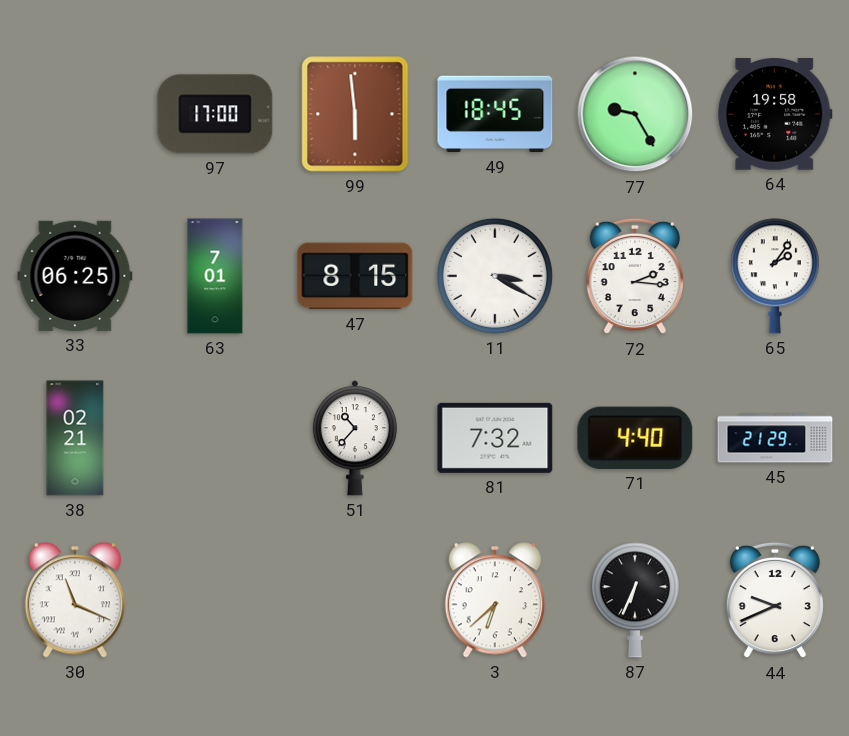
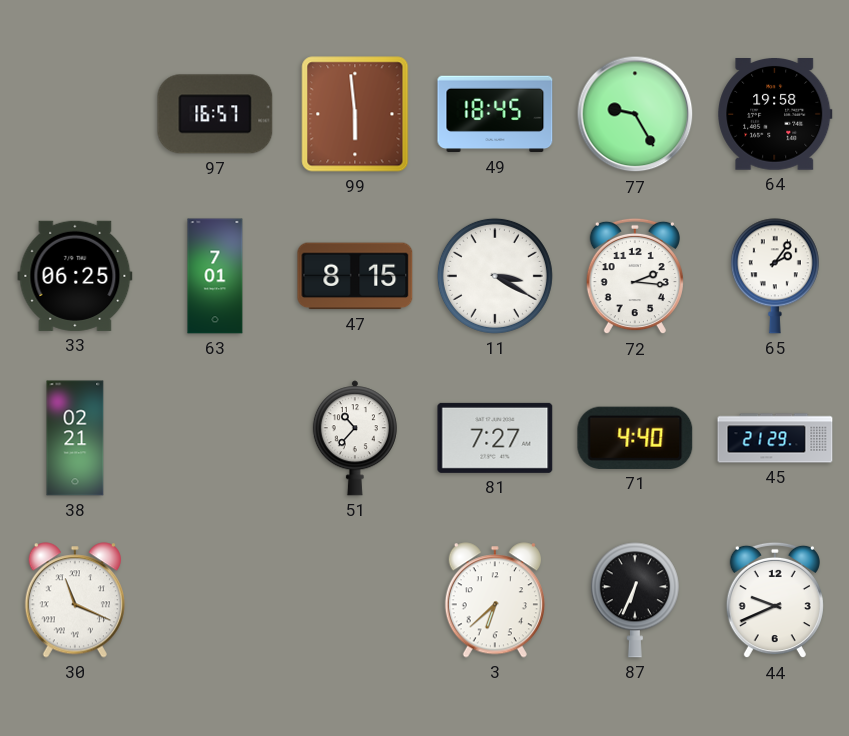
97: 17:00 -> 16:57
81: 7:32 -> 7:27
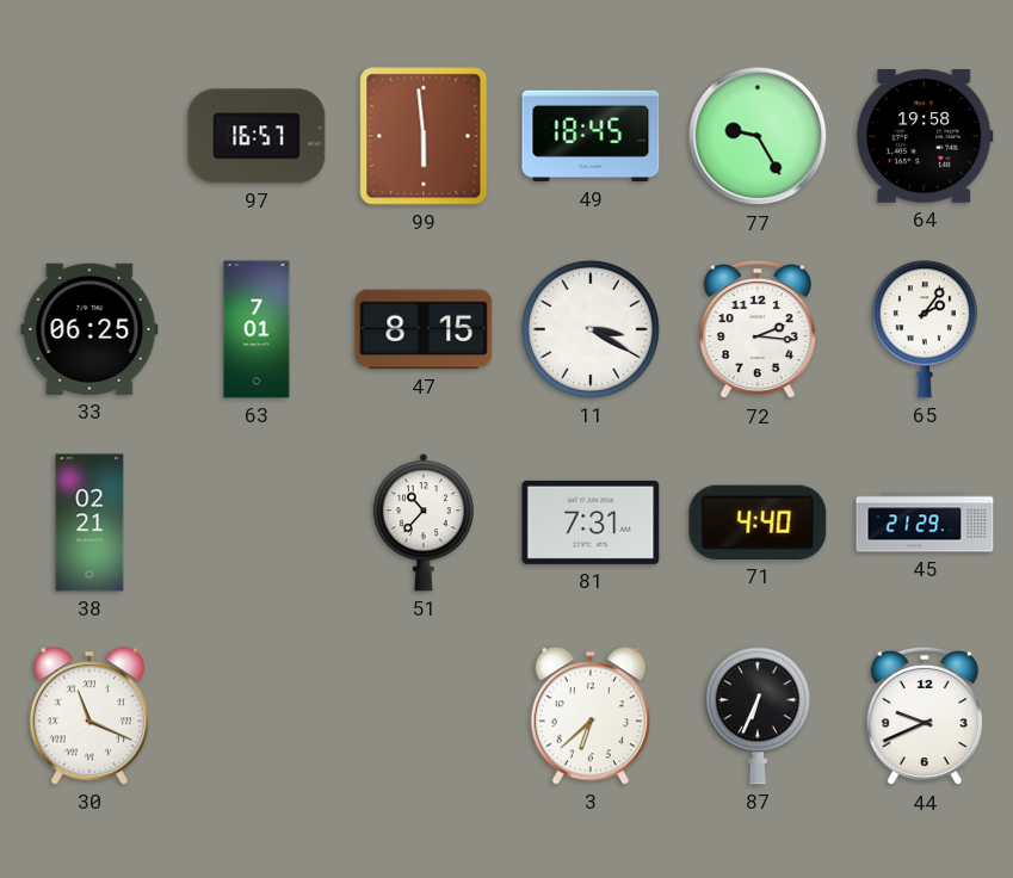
81: 7:27 -> 7:31
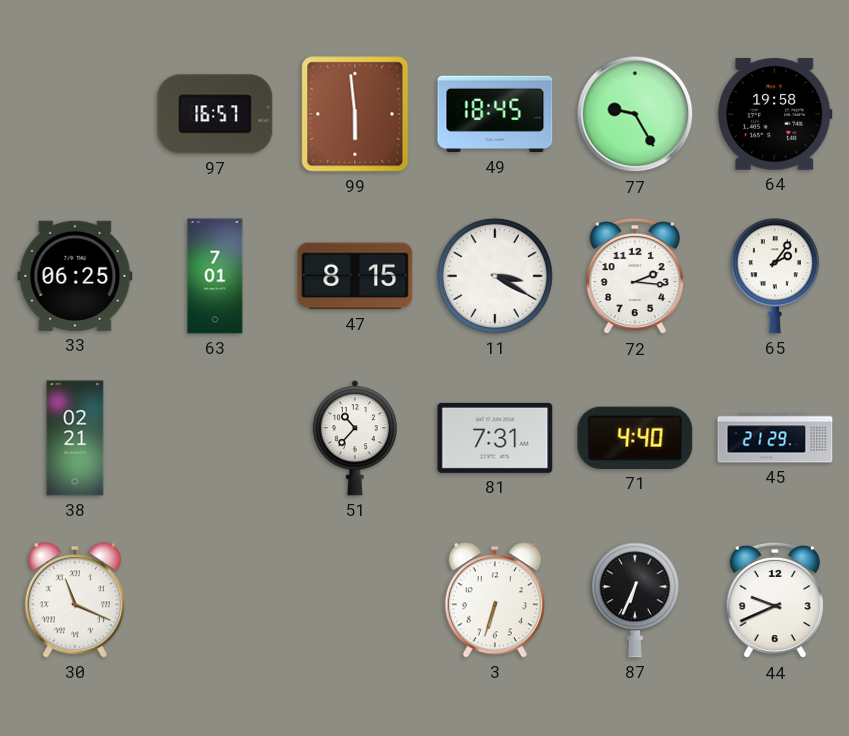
3: 6:38 -> 6:33
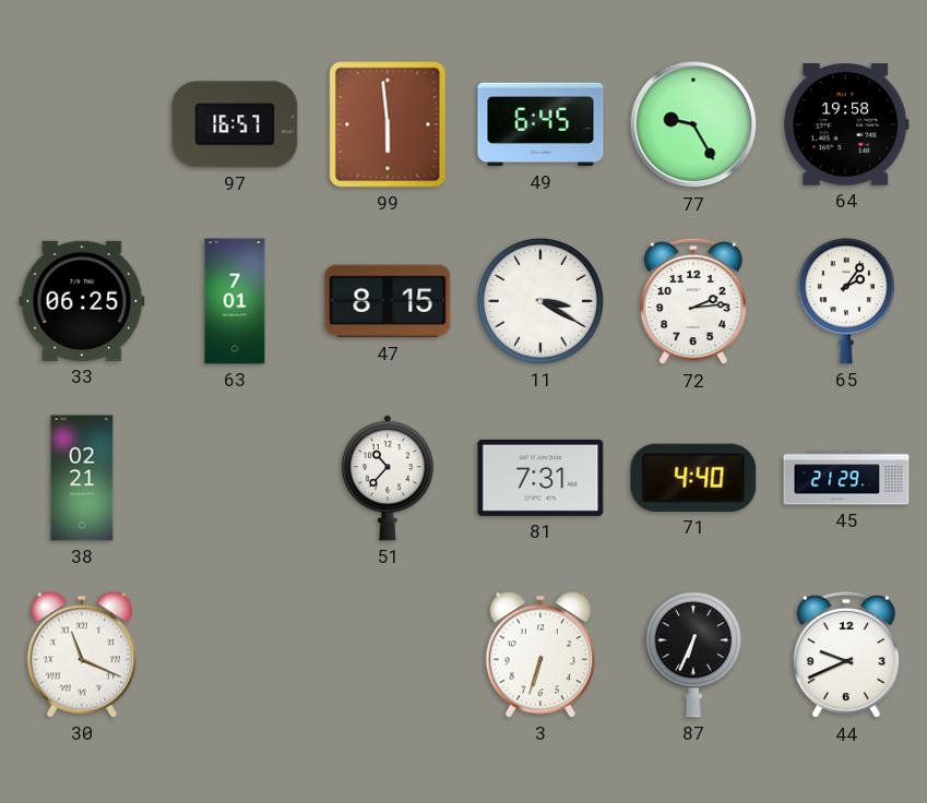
49: 18:45 -> 6:45
72: 2:16 -> 2:14
